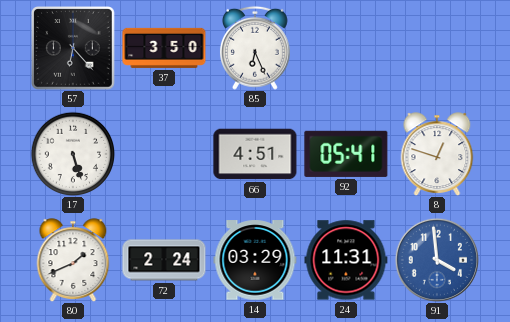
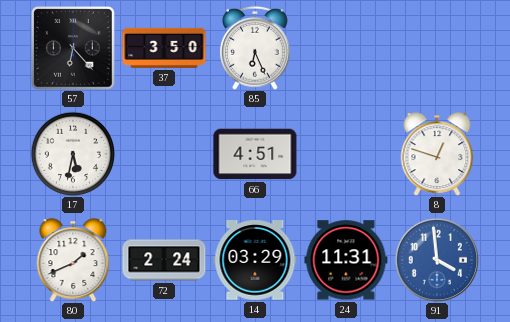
17: 5:27 -> 5:32
92: 05:41 -> none
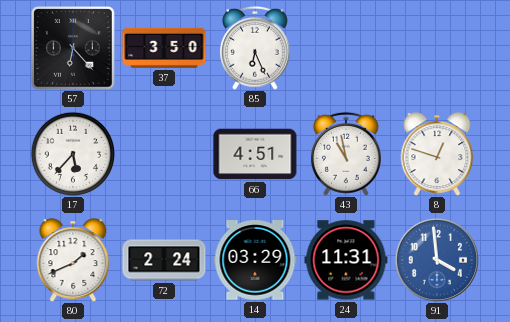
17: 5:32 -> 5:37
43: none -> 10:58
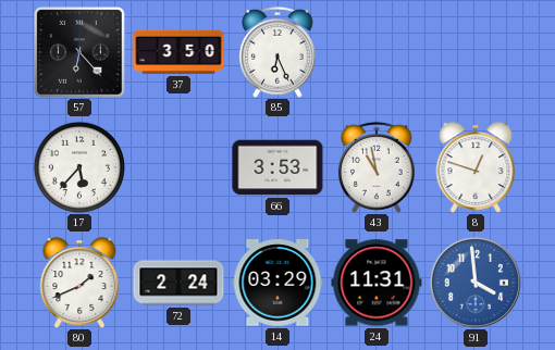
66: 4:51 -> 3:53
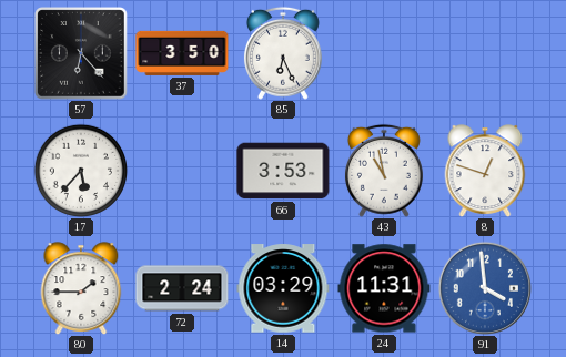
80: 1:41 -> 1:45
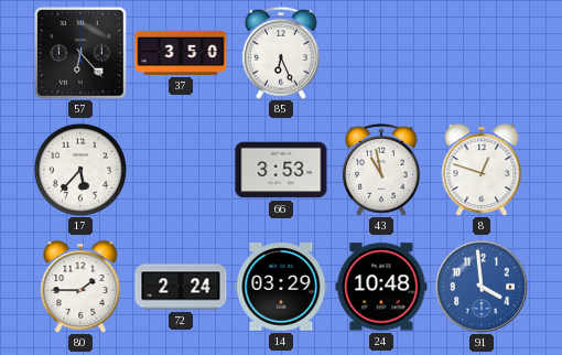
24: 11:31 -> 10:48
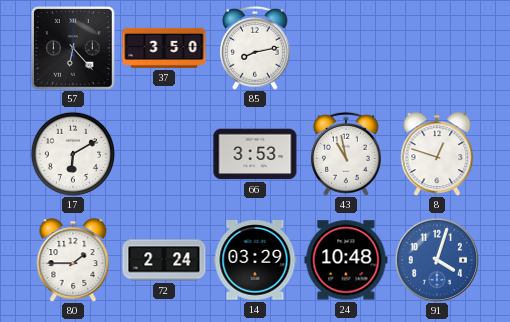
85: 6:26 -> 8:13
17: 5:37 -> 6:10
91: 3:59 -> 4:03
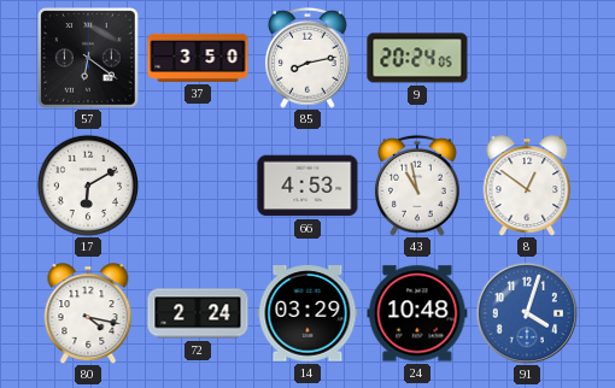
57: 6:23 -> 6:21
9: none -> 20:24
66: 3:53 -> 4:53
8: 12:48 -> 12:51
80: 1:45 -> 4:17
